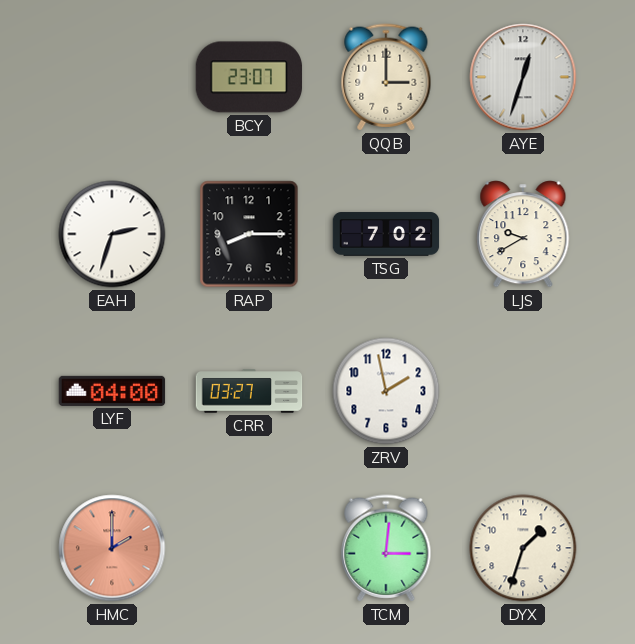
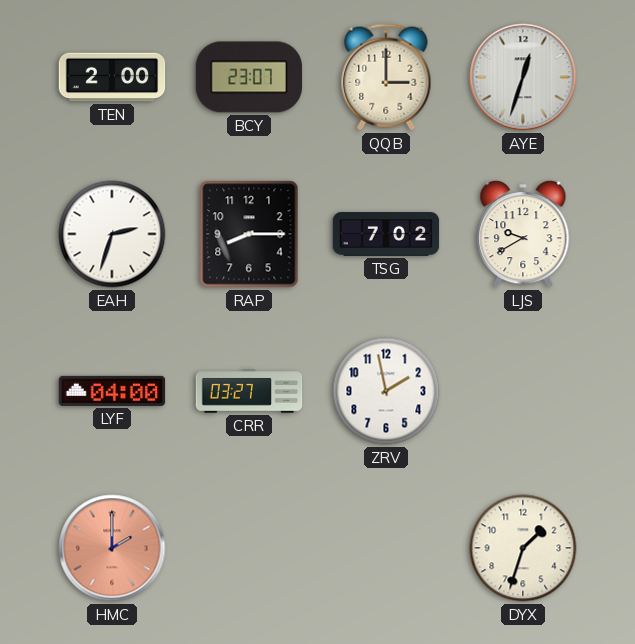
TEN: none -> 2:00
TCM: 3:01 -> none
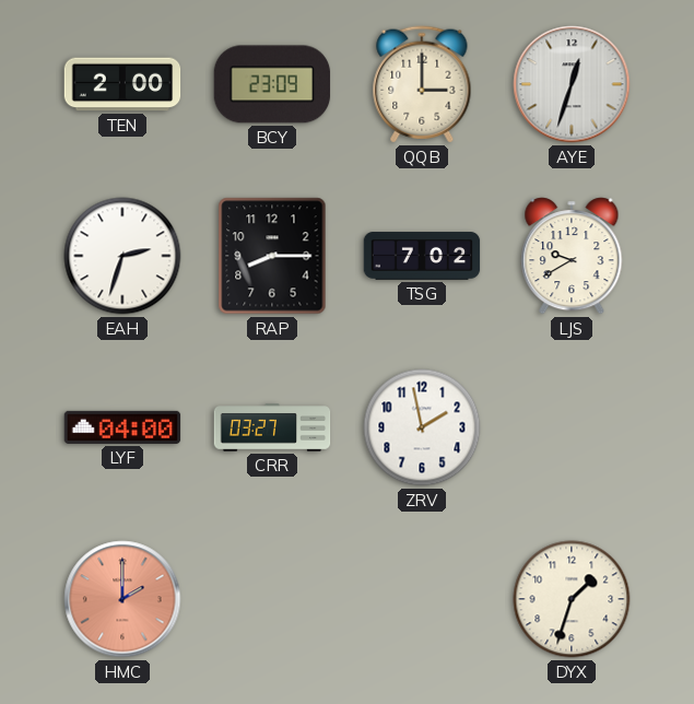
BCY: 23:07 -> 23:09
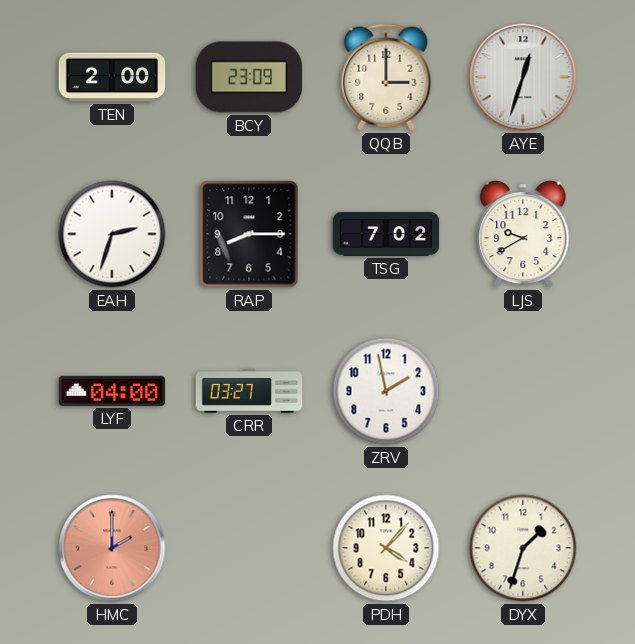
PDH: none -> 4:07
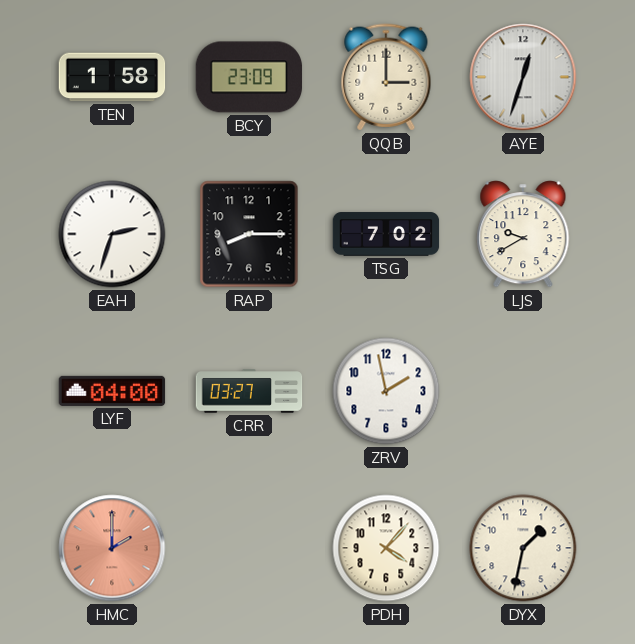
TEN: 2:00 -> 1:58
DYX: 1:33 -> 1:32
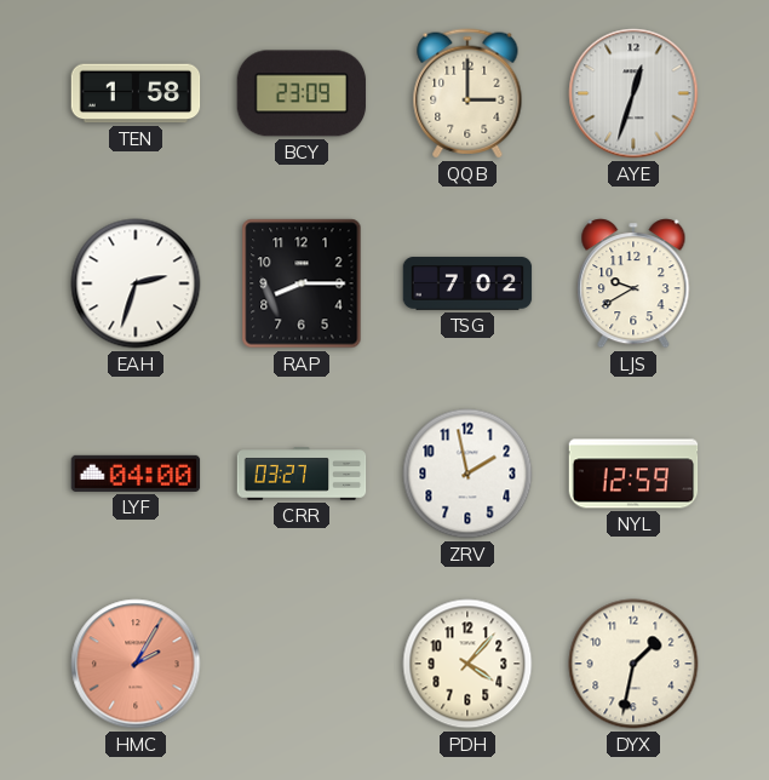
NYL: none -> 12:59
HMC: 2:00 -> 2:05
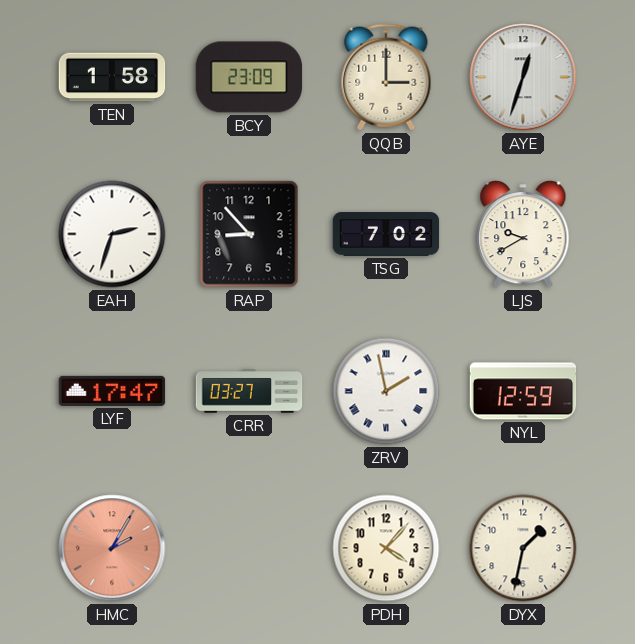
RAP: 8:15 -> 8:53
LYF: 04:00 -> 17:47
ZRV numerals: Arabic -> Roman
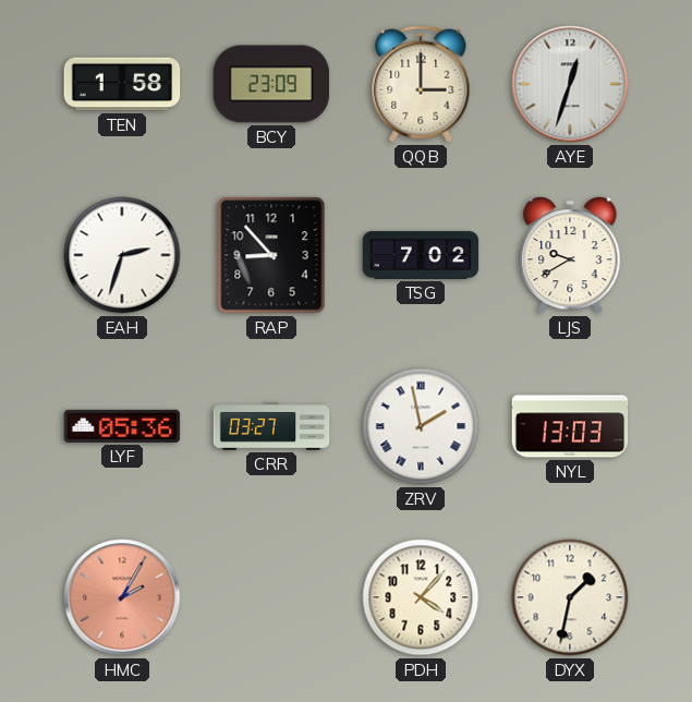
LYF: 17:47 -> 05:36
NYL: 12:59 -> 13:03
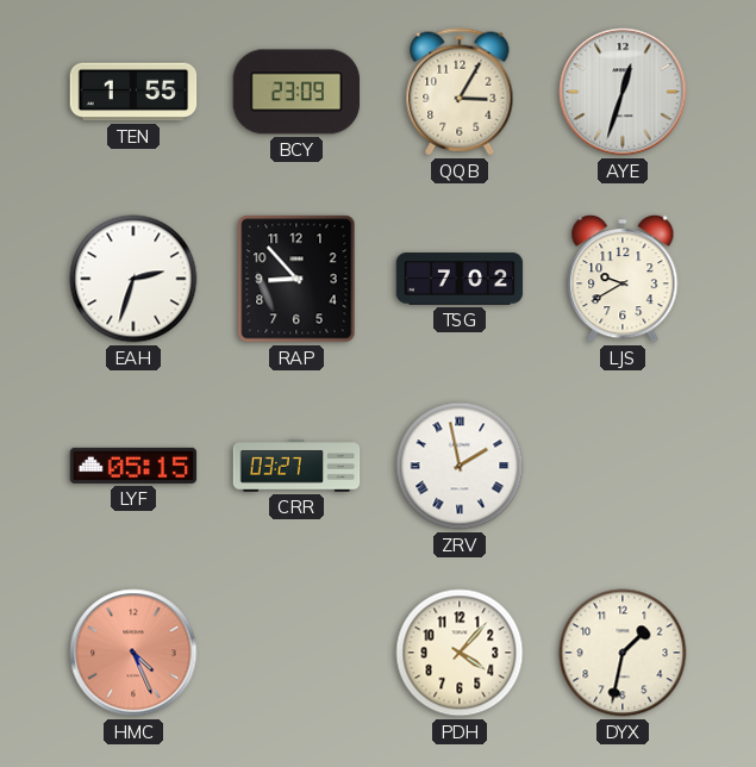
TEN: 1:58 -> 1:55
QQB: 3:00 -> 3:05
LYF: 05:36 -> 05:15
NYL: 13:03 -> none
HMC: 2:05 -> 4:26
